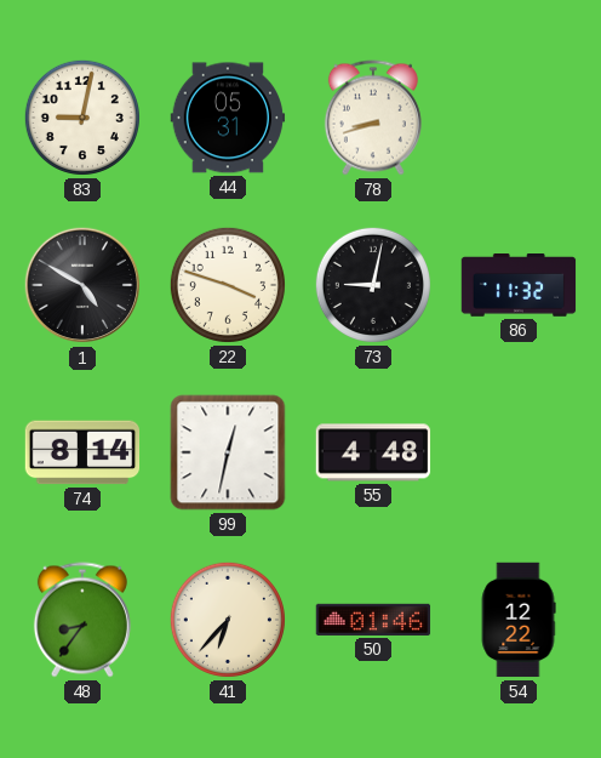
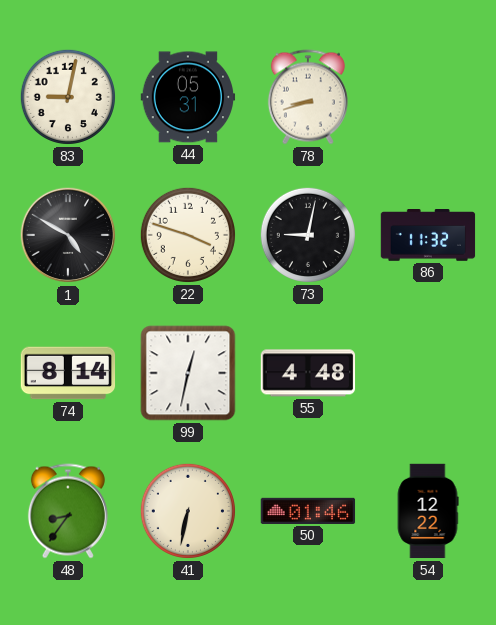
41: 6:37 -> 6:32
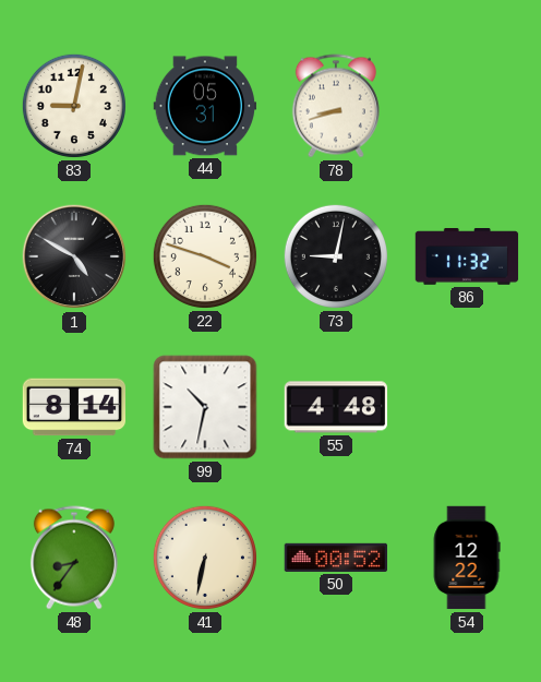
99: 12:32 -> 10:32
50: 01:46 -> 00:52
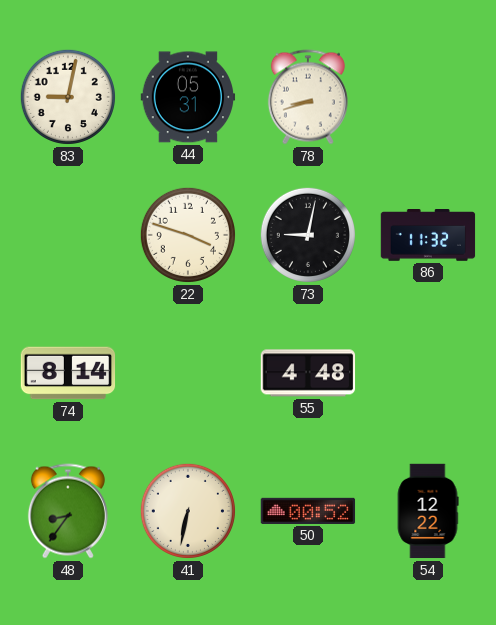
1: 4:50 -> none
99: 10:32 -> none
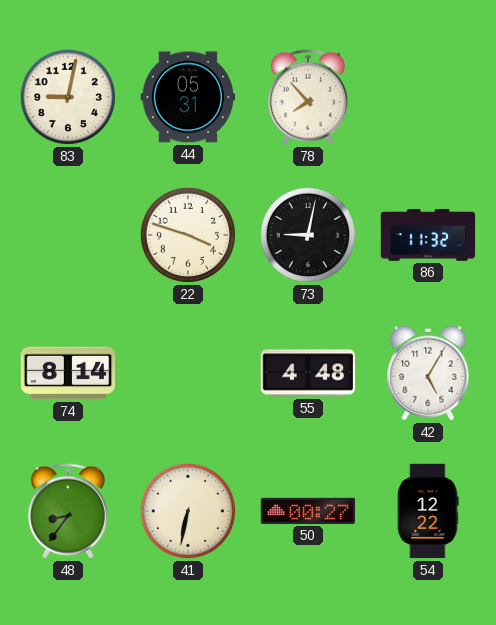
78: 8:42 -> 7:53
42: none -> 5:05
50: 00:52 -> 00:27
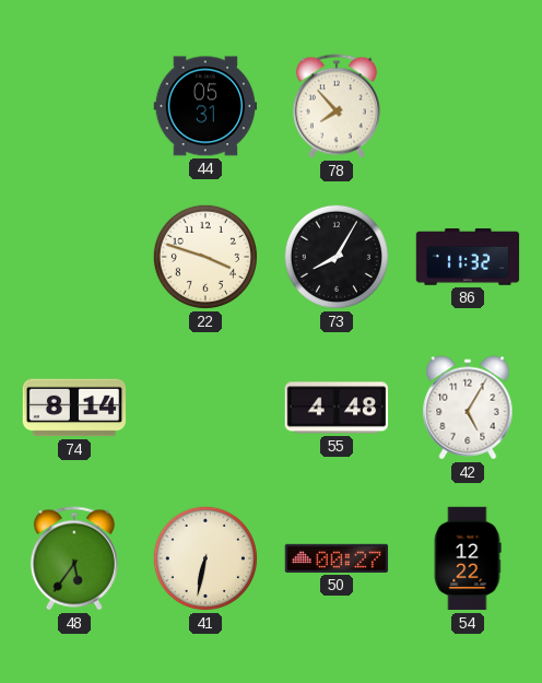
83: 9:02 -> none
73: 9:02 -> 8:05
48: 8:36 -> 5:36
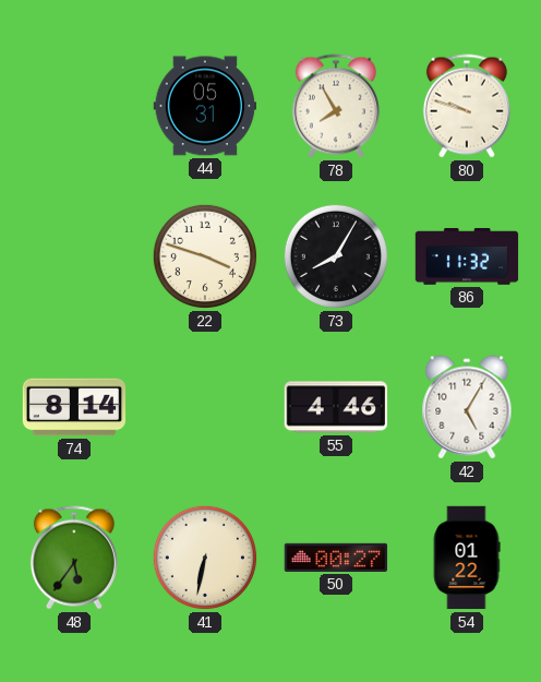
78: 7:53 -> 7:55
80: none -> 9:48
55: 4:48 -> 4:46
54: 12:22 -> 01:22
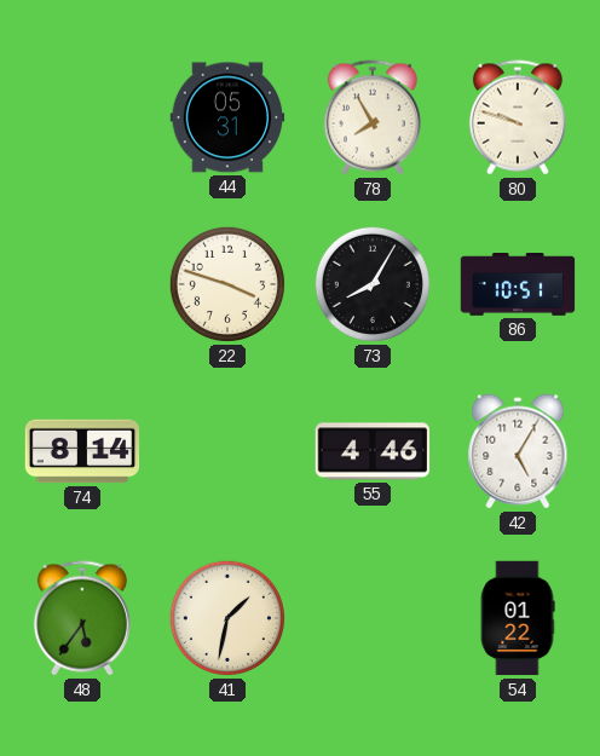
86: 11:32 -> 10:51
41: 6:32 -> 1:32
50: 00:27 -> none
